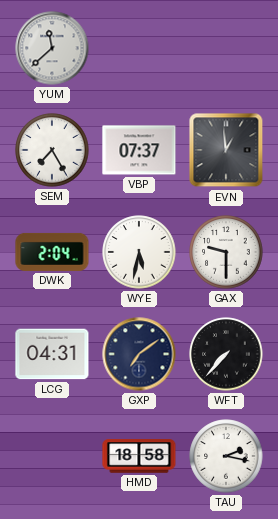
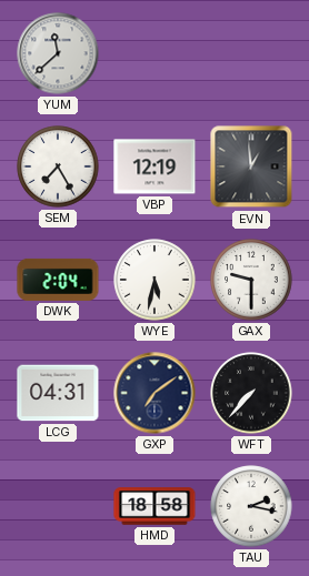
VBP: 07:37 -> 12:19
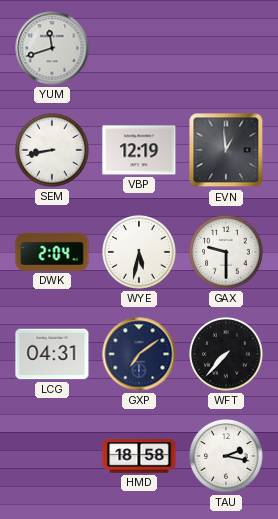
YUM: 11:38 -> 11:42
SEM: 7:25 -> 8:43
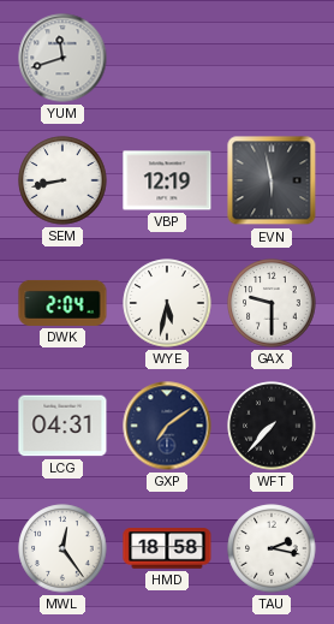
EVN: 12:59 -> 5:58
MWL: none -> 12:24
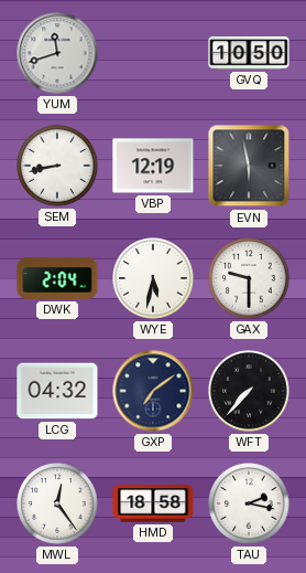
GVQ: none -> 10:50
LCG: 04:31 -> 04:32
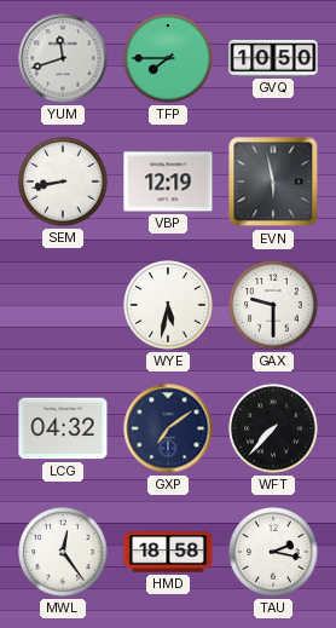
TFP: none -> 7:45
DWK: 2:04 -> none
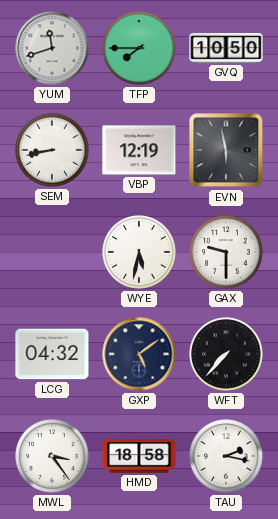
GXP: 7:09 -> 5:09
MWL: 12:24 -> 3:24
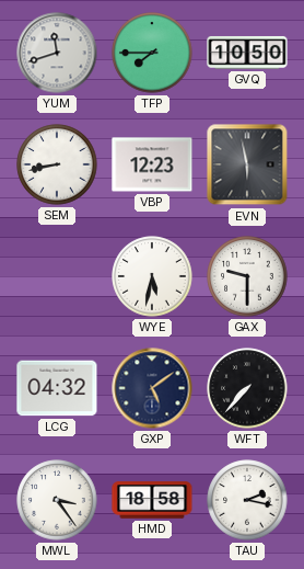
VBP: 12:19 -> 12:23
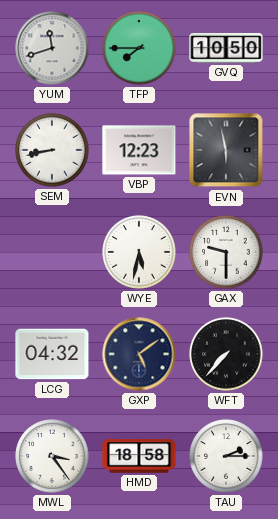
TAU: 2:17 -> 2:15
